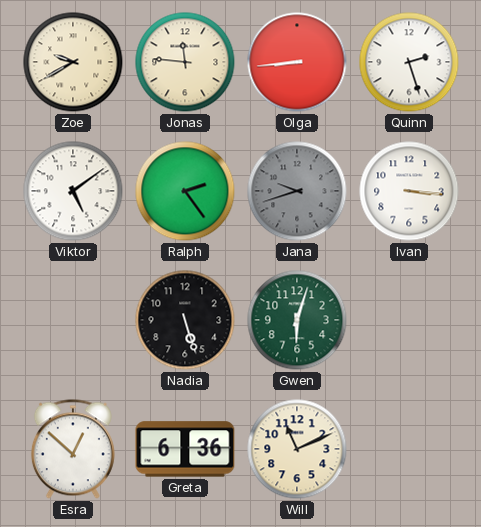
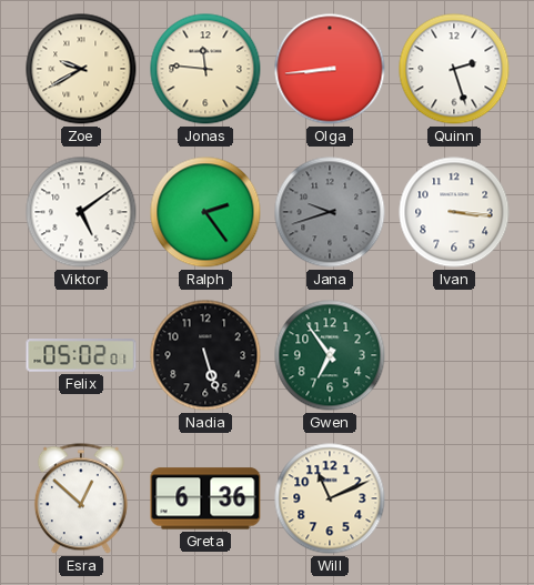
Felix: none -> 05:02
Gwen: 6:03 -> 6:54
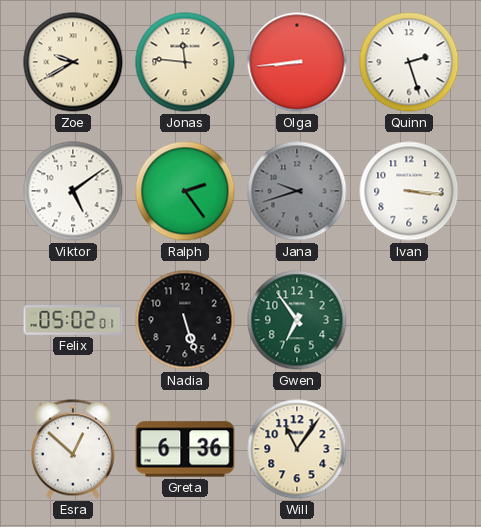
Will: 11:11 -> 11:06
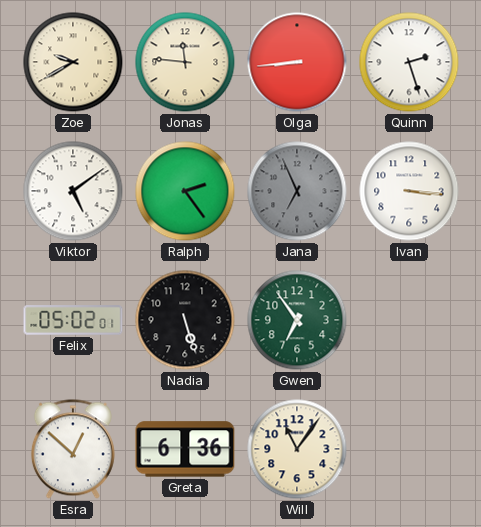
Jana: 9:42 -> 6:56
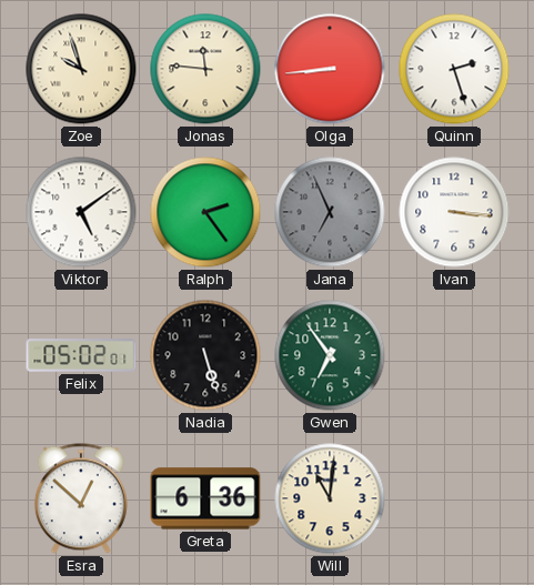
Zoe: 9:40 -> 9:57
Will: 11:06 -> 11:01
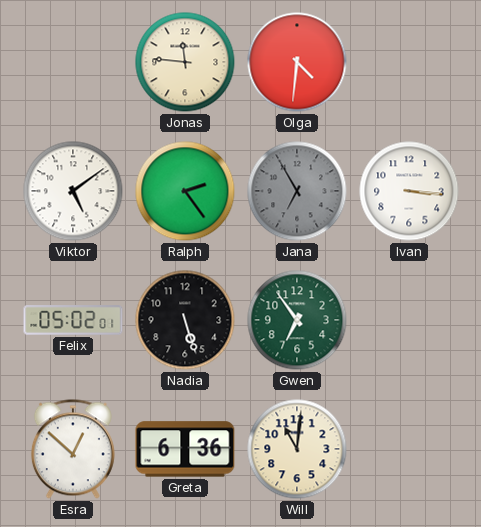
Zoe: 9:57 -> none
Olga: 8:44 -> 4:31
Quinn: 2:27 -> none
Jana: 6:56 -> 6:55
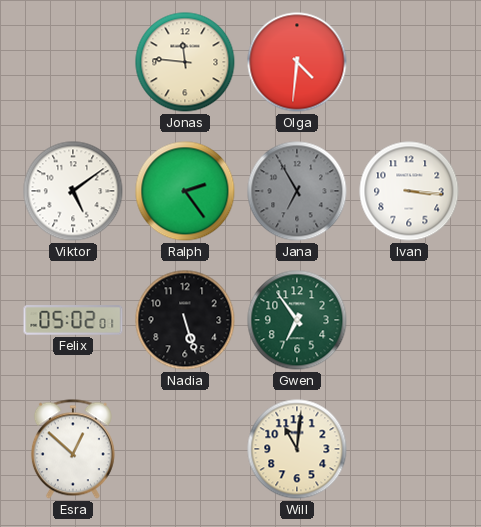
Greta: 6:36 -> none
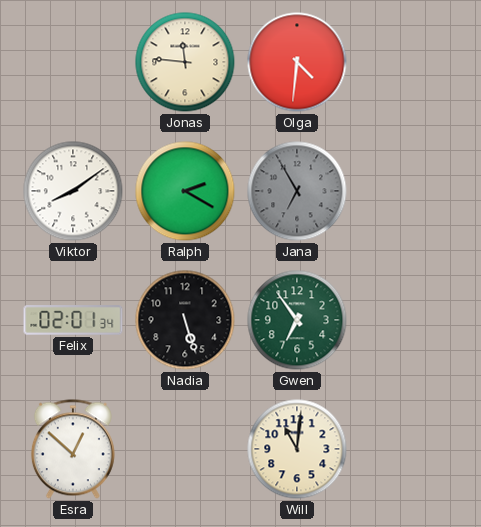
Viktor: 5:09 -> 8:09
Ralph: 2:24 -> 2:20
Ivan: 3:16 -> none
Felix: 05:02 -> 02:01
